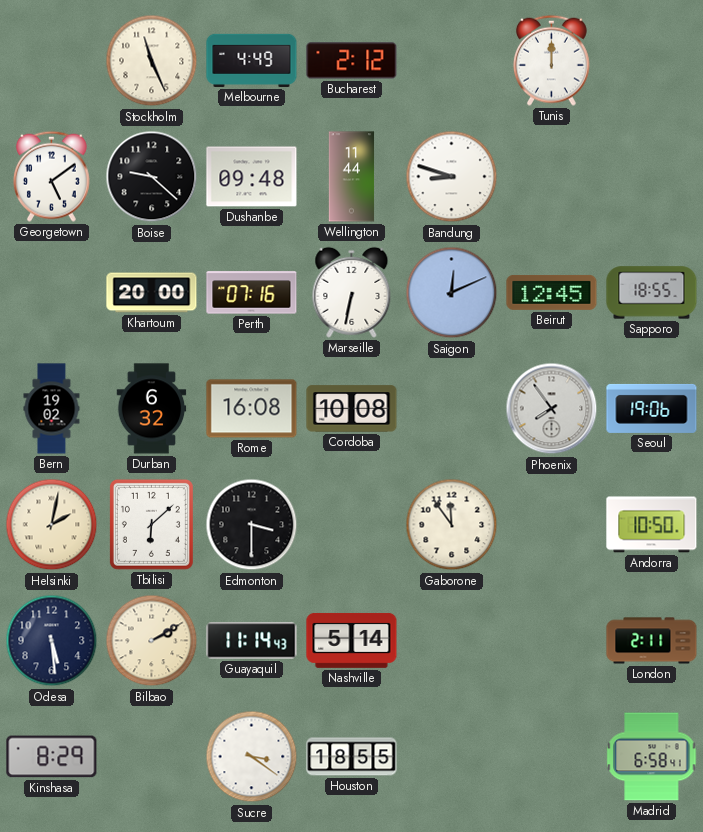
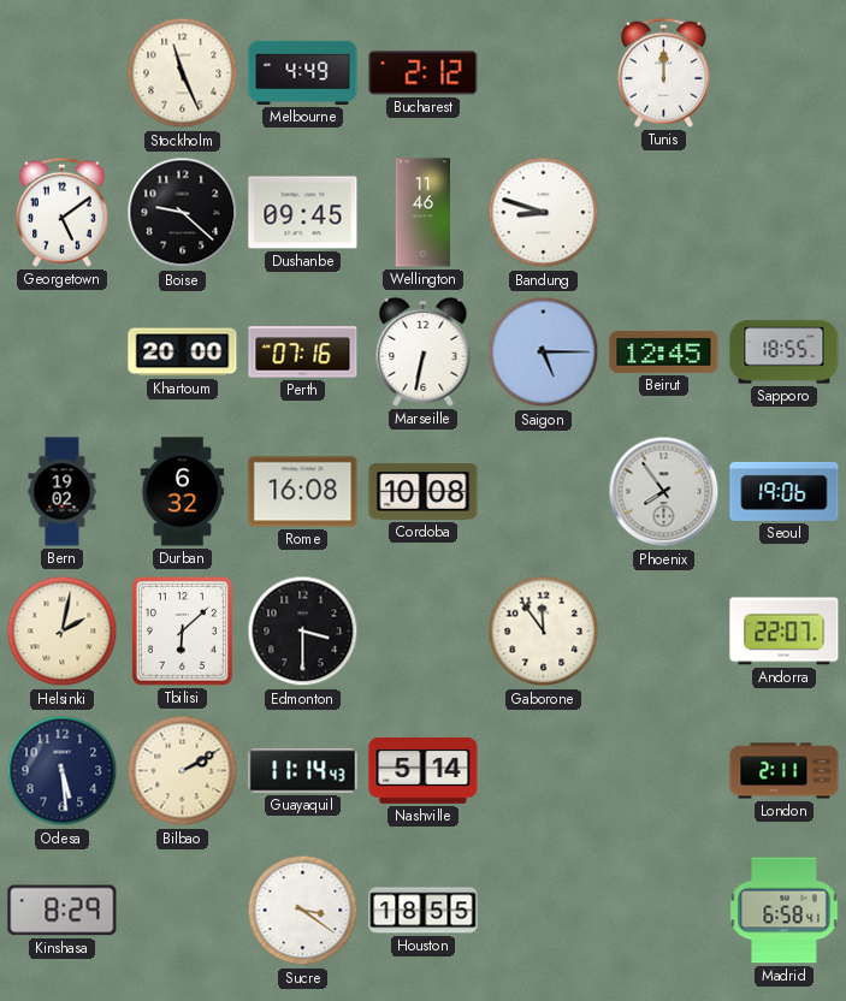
Dushanbe: 09:48 -> 09:45
Wellington: 11:44 -> 11:46
Saigon: 12:11 -> 5:15
Andorra: 10:50 -> 22:07
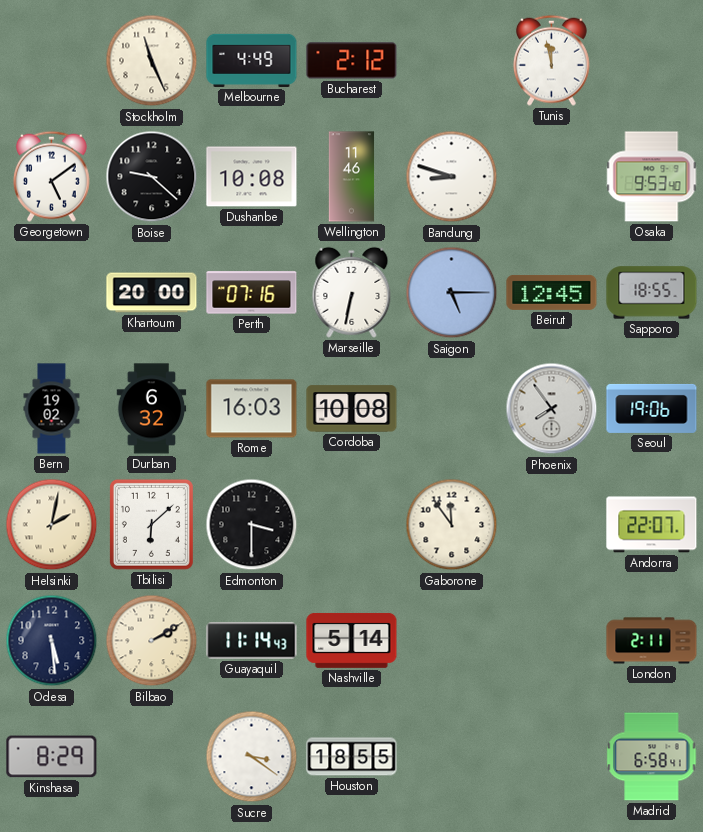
Tunis: 12:00 -> 11:58
Dushanbe: 09:45 -> 10:08
Osaka: none -> 9:53
Rome: 16:08 -> 16:03
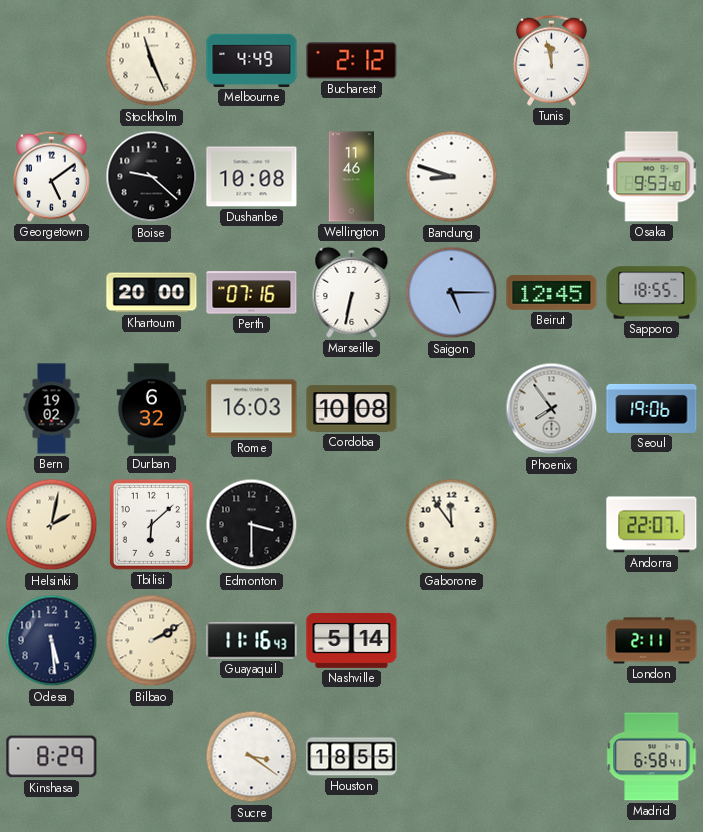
Guayaquil: 11:14 -> 11:16
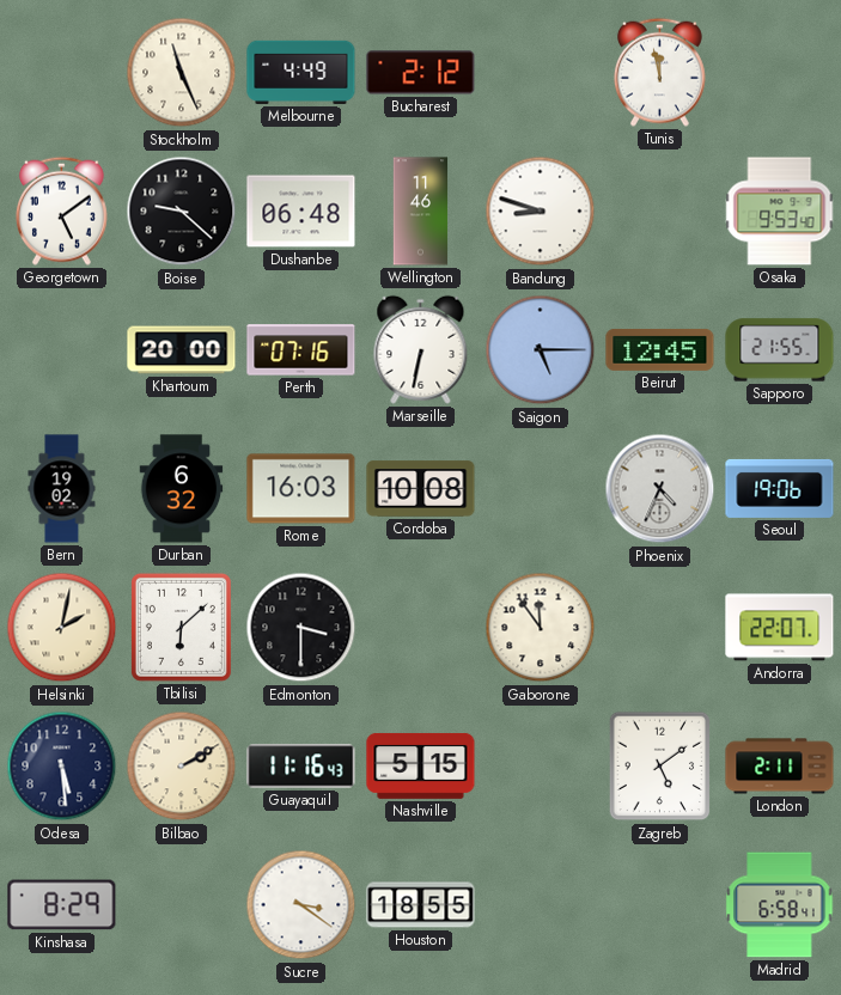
Dushanbe: 10:08 -> 06:48
Sapporo: 18:55 -> 21:55
Phoenix: 7:54 -> 4:34
Nashville: 5:14 -> 5:15
Zagreb: none -> 5:09
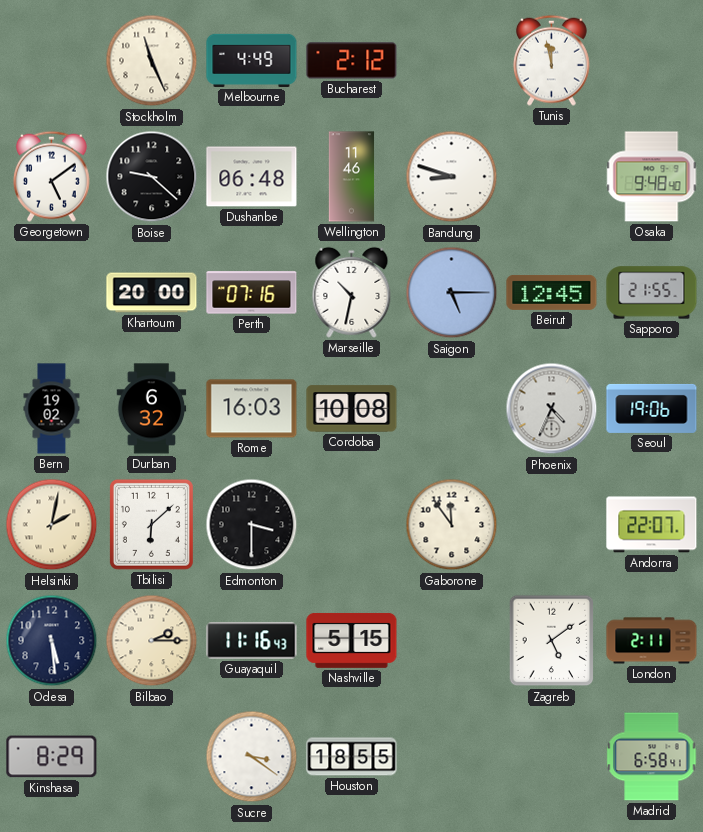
Osaka: 9:53 -> 9:48
Marseille: 6:32 -> 10:32
Bilbao: 2:10 -> 2:15
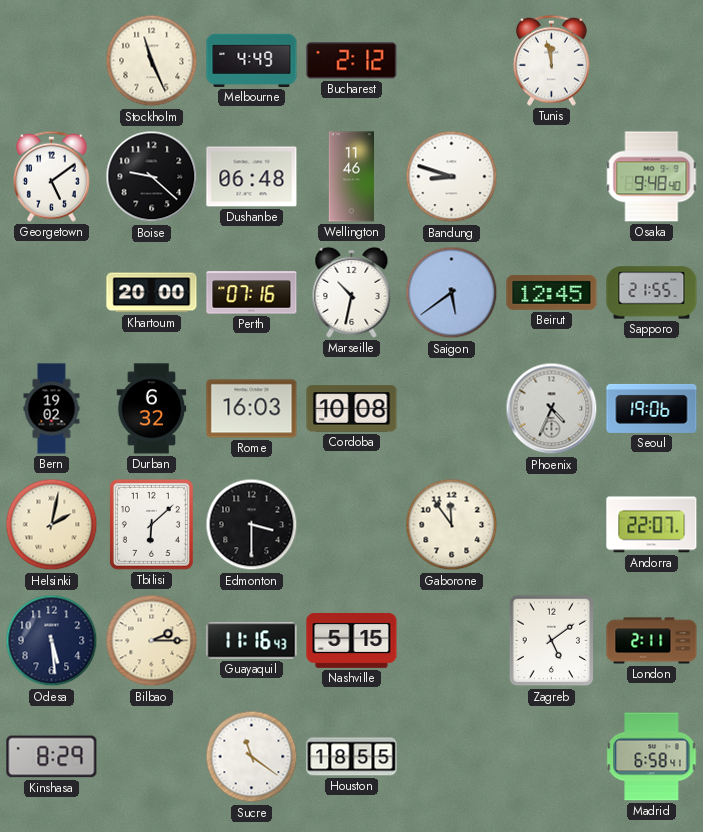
Saigon: 5:15 -> 5:39
Sucre: 3:21 -> 11:21
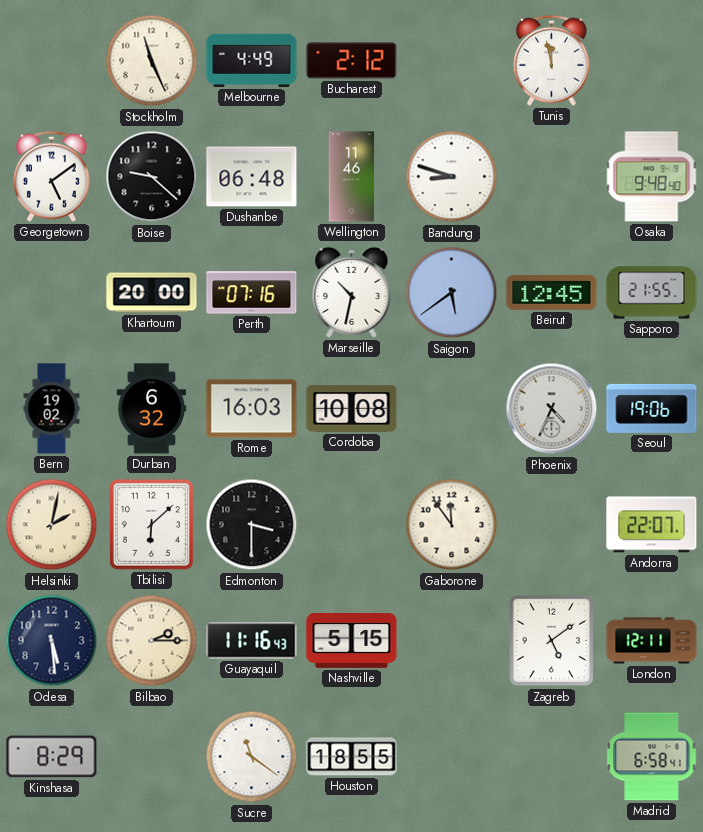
London: 2:11 -> 12:11
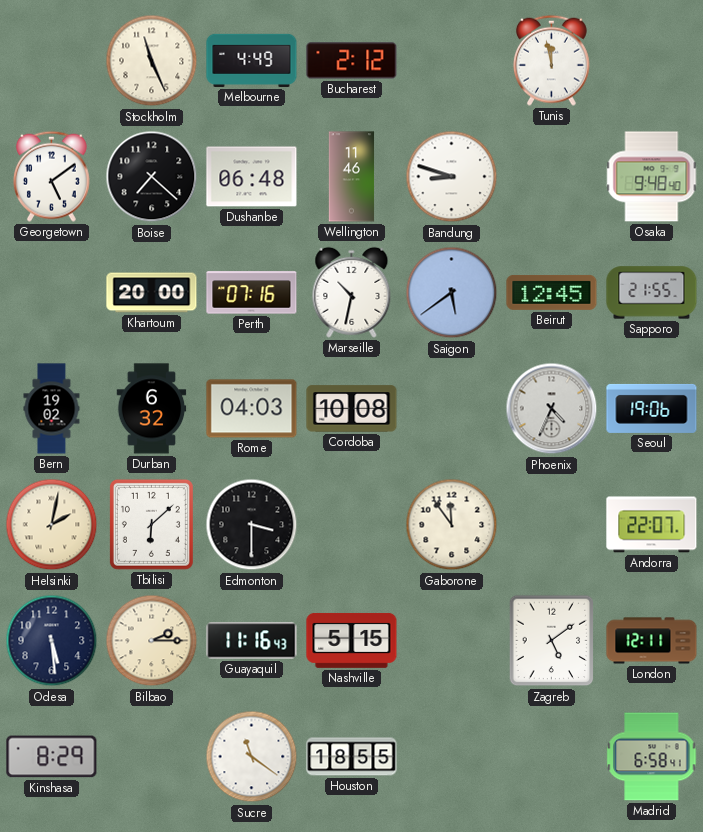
Boise: 9:22 -> 7:22
Rome: 16:03 -> 04:03
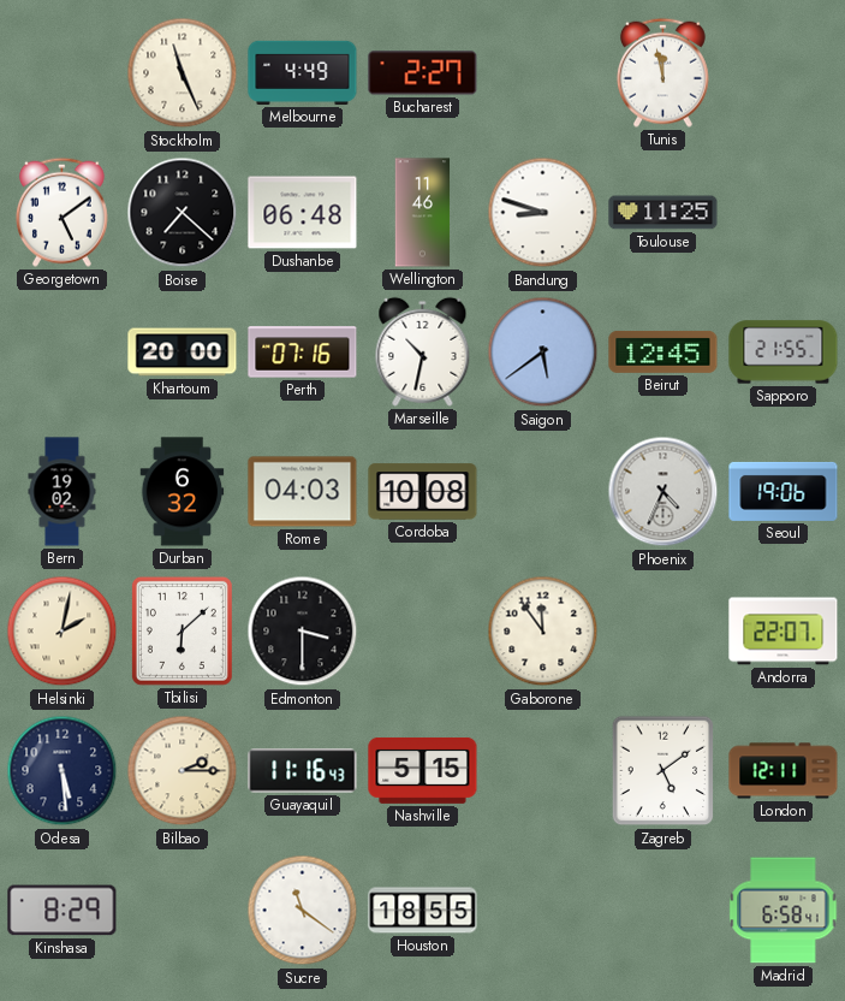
Bucharest: 2:12 -> 2:27
Toulouse: none -> 11:25
Osaka: 9:48 -> none
